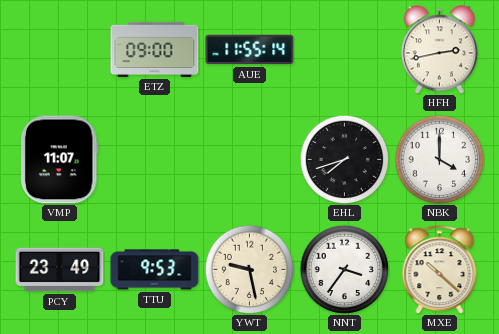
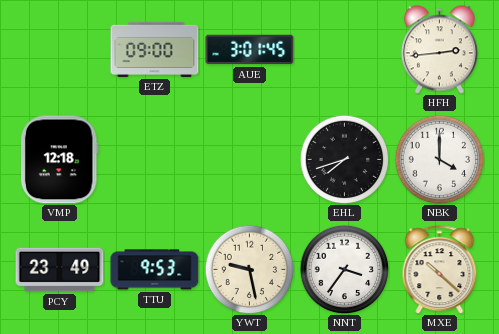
AUE: 11:55 -> 3:01
HFH: 2:43 -> 2:44
VMP: 11:07 -> 12:18
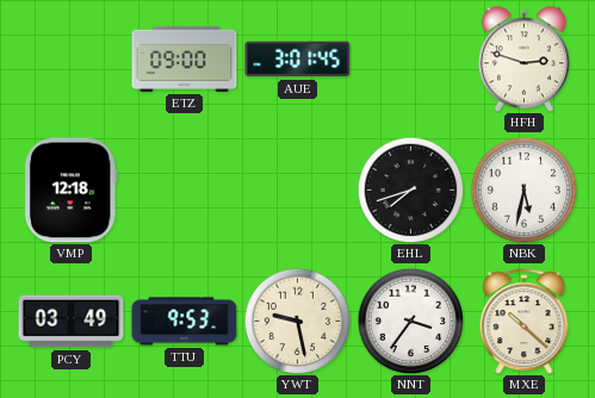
HFH: 2:44 -> 2:48
NBK: 4:00 -> 5:32
PCY: 23:49 -> 03:49
